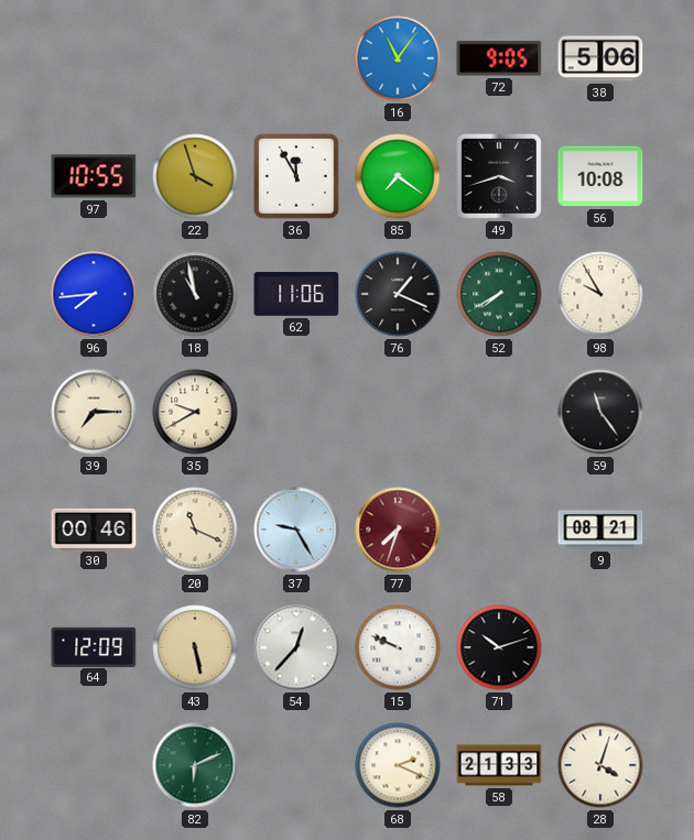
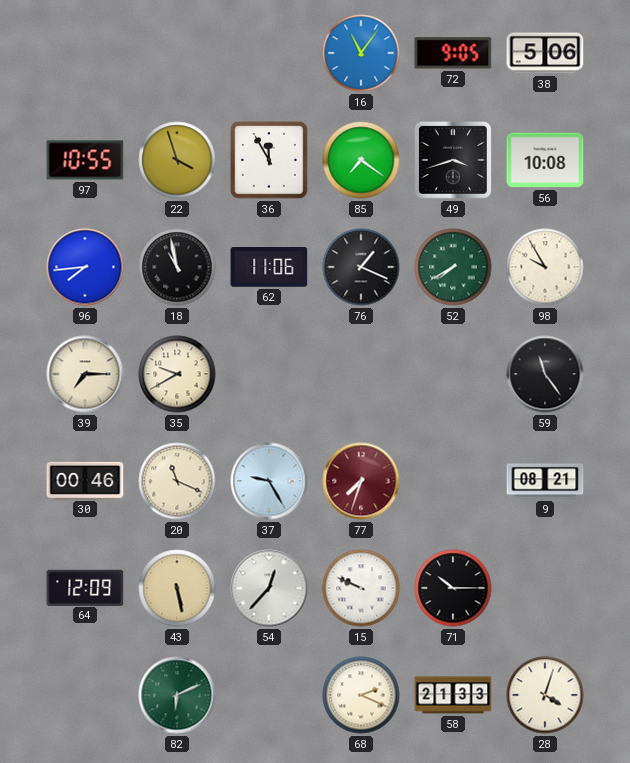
71: 10:12 -> 10:15
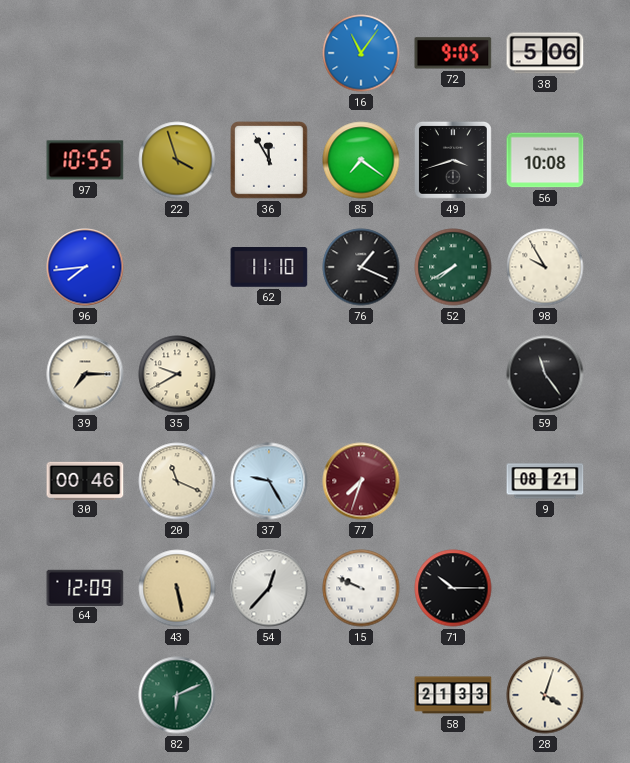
18: 10:58 -> none
62: 11:06 -> 11:10
68: 2:19 -> none
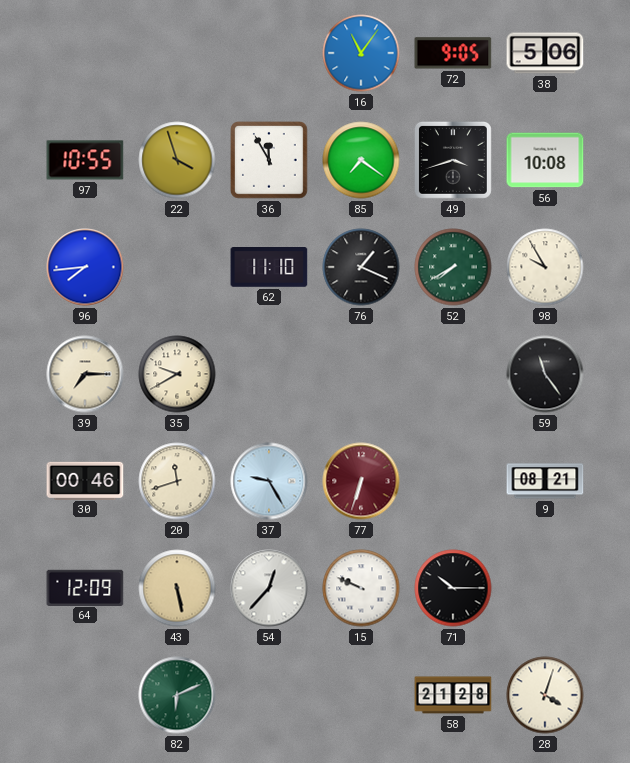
20: 11:19 -> 11:42
77: 7:33 -> 6:33
58: 21:33 -> 21:28
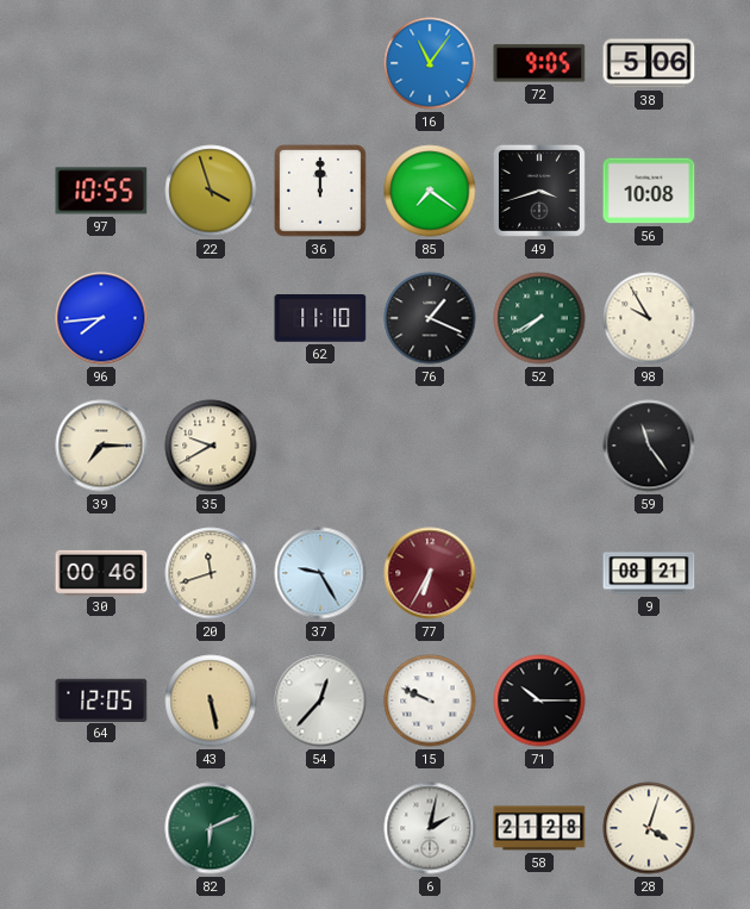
36: 11:55 -> 12:00
77: 6:33 -> 6:35
64: 12:09 -> 12:05
6: none -> 2:02
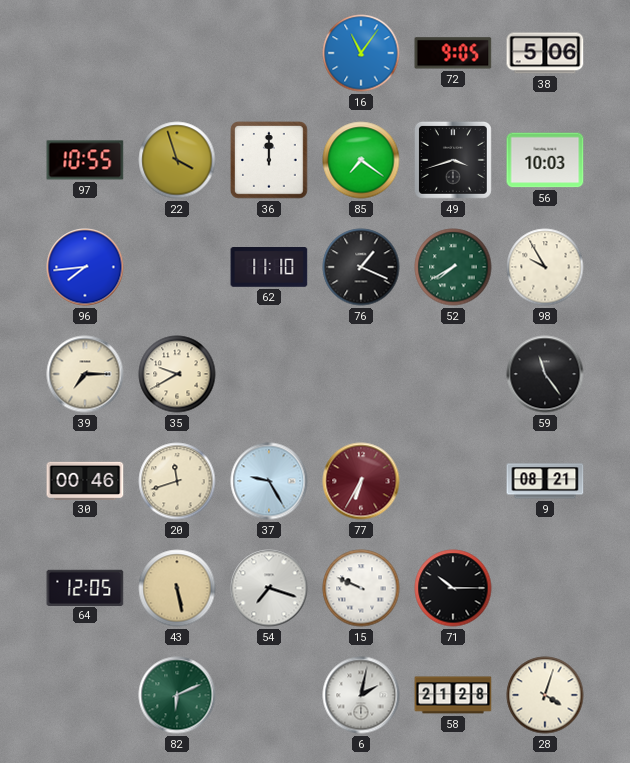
56: 10:08 -> 10:03
54: 12:37 -> 7:18
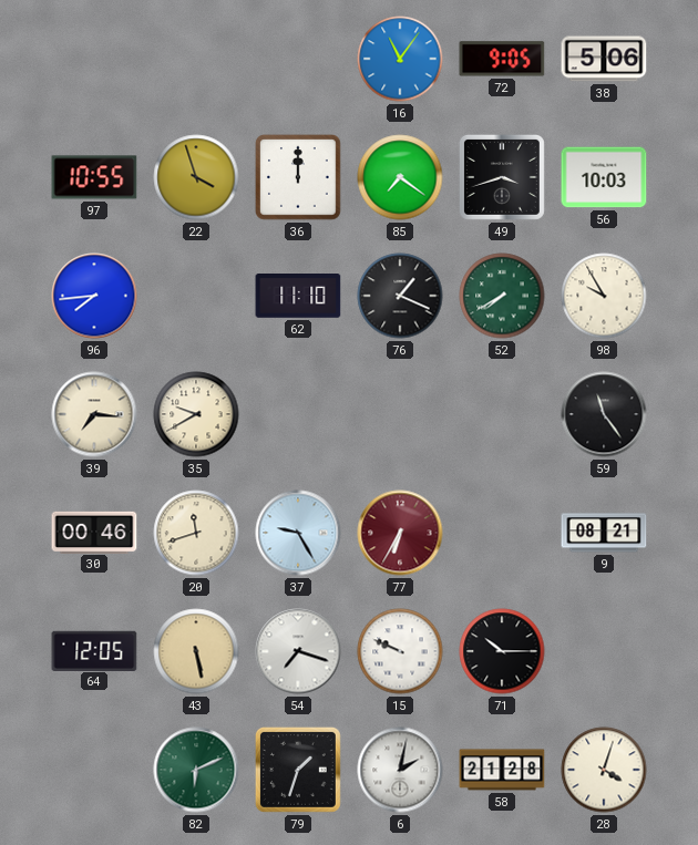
39: 7:15 -> 7:16
79: none -> 1:33
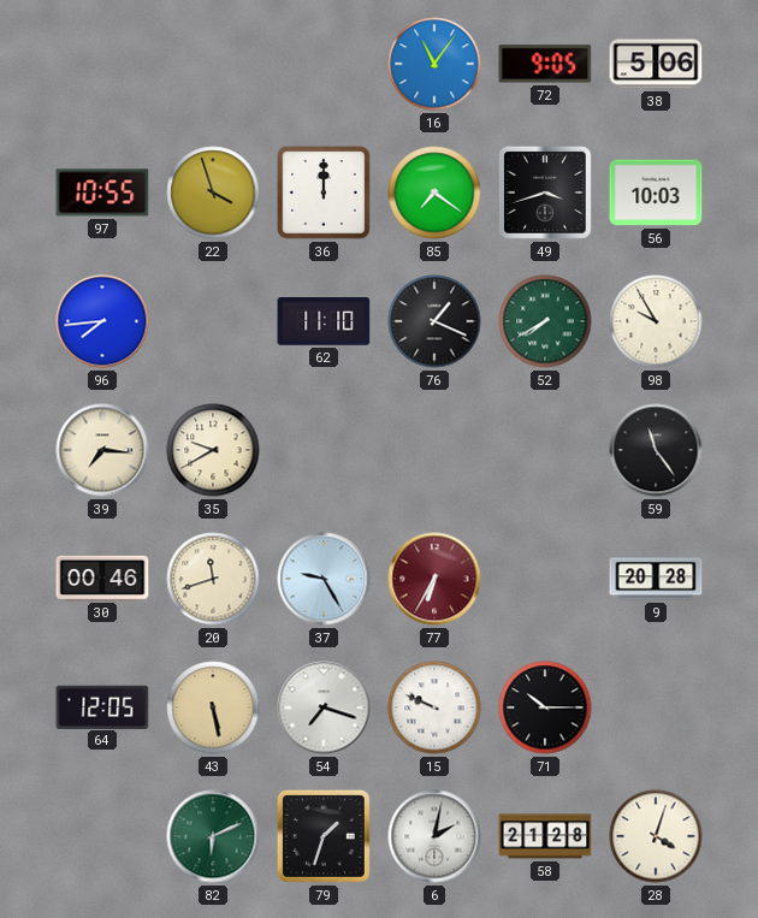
9: 08:21 -> 20:28
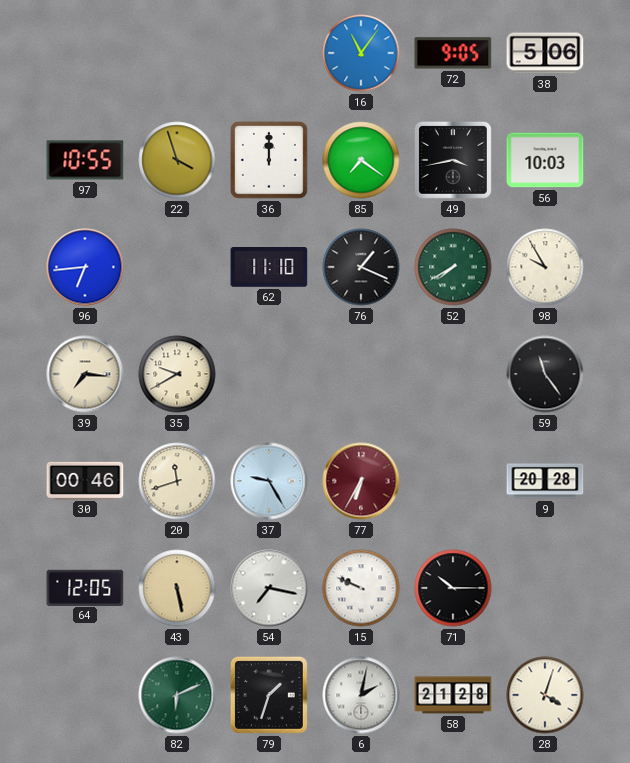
49: 3:42 -> 3:43
96: 7:44 -> 6:44
54: 7:18 -> 7:17
